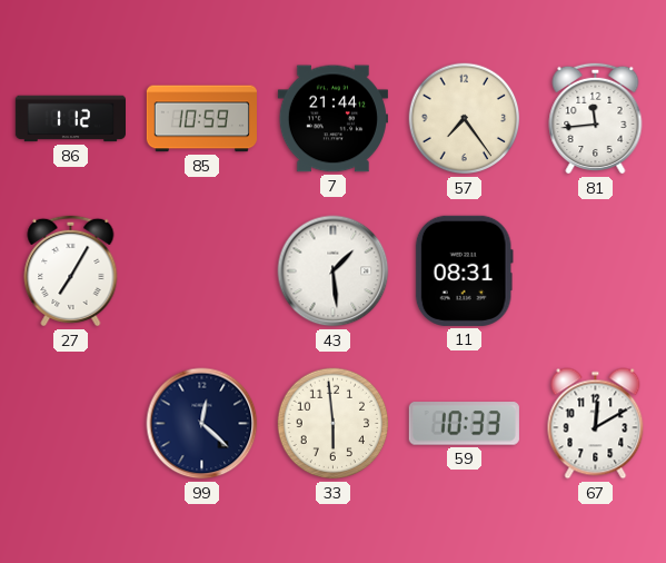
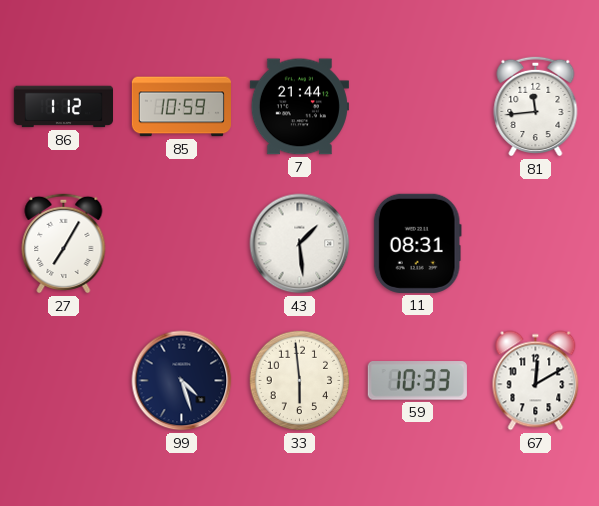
57: 7:24 -> none
99: 12:22 -> 4:27
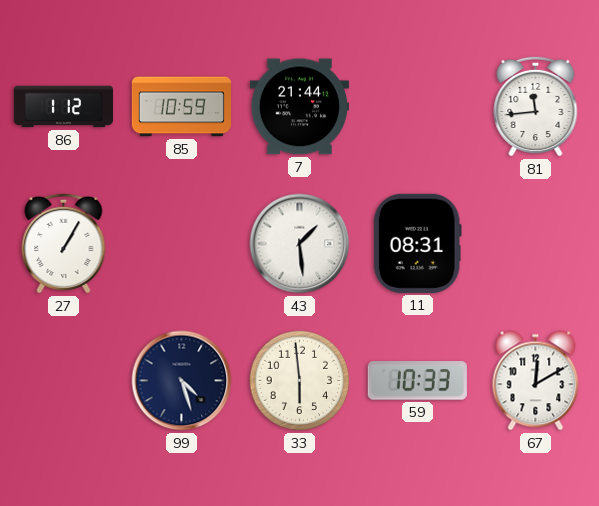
27: 7:05 -> 1:05
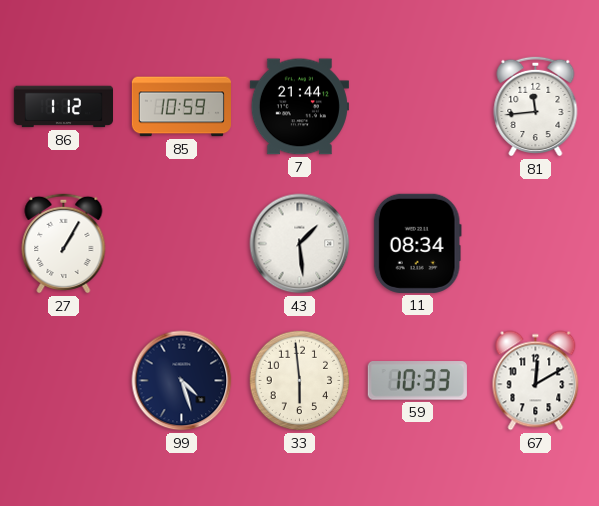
11: 08:31 -> 08:34
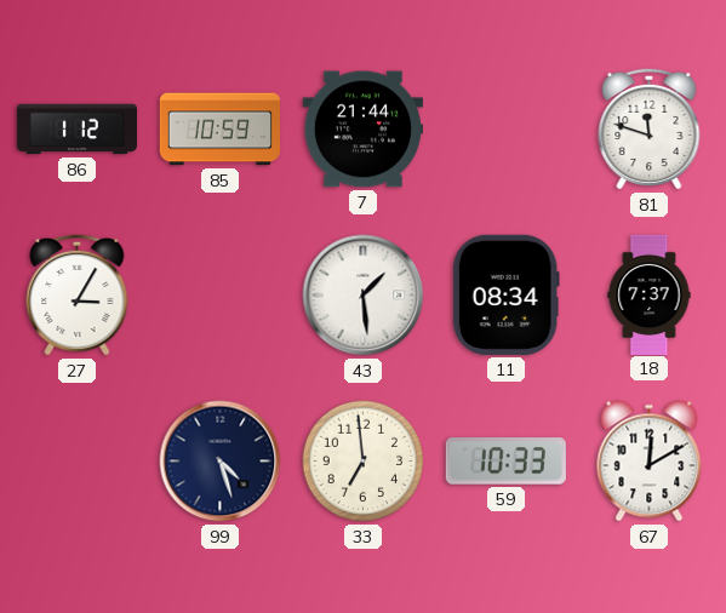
81: 11:44 -> 11:48
27: 1:05 -> 3:05
18: none -> 7:37
33: 5:59 -> 6:59
